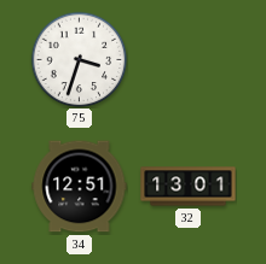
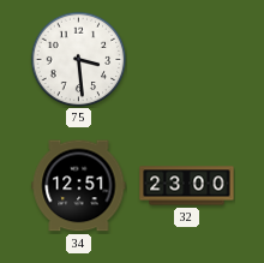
75: 3:33 -> 3:29
32: 13:01 -> 23:00
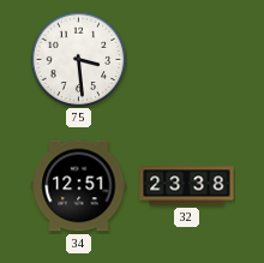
32: 23:00 -> 23:38
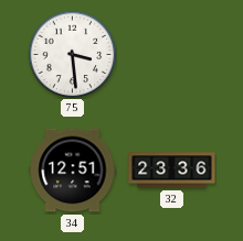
32: 23:38 -> 23:36
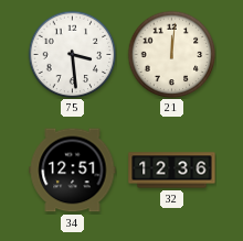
21: none -> 12:01
32: 23:36 -> 12:36
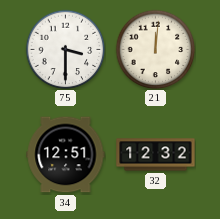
75: 3:29 -> 3:30
32: 12:36 -> 12:32
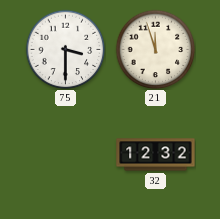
21: 12:01 -> 11:57
34: 12:51 -> none
